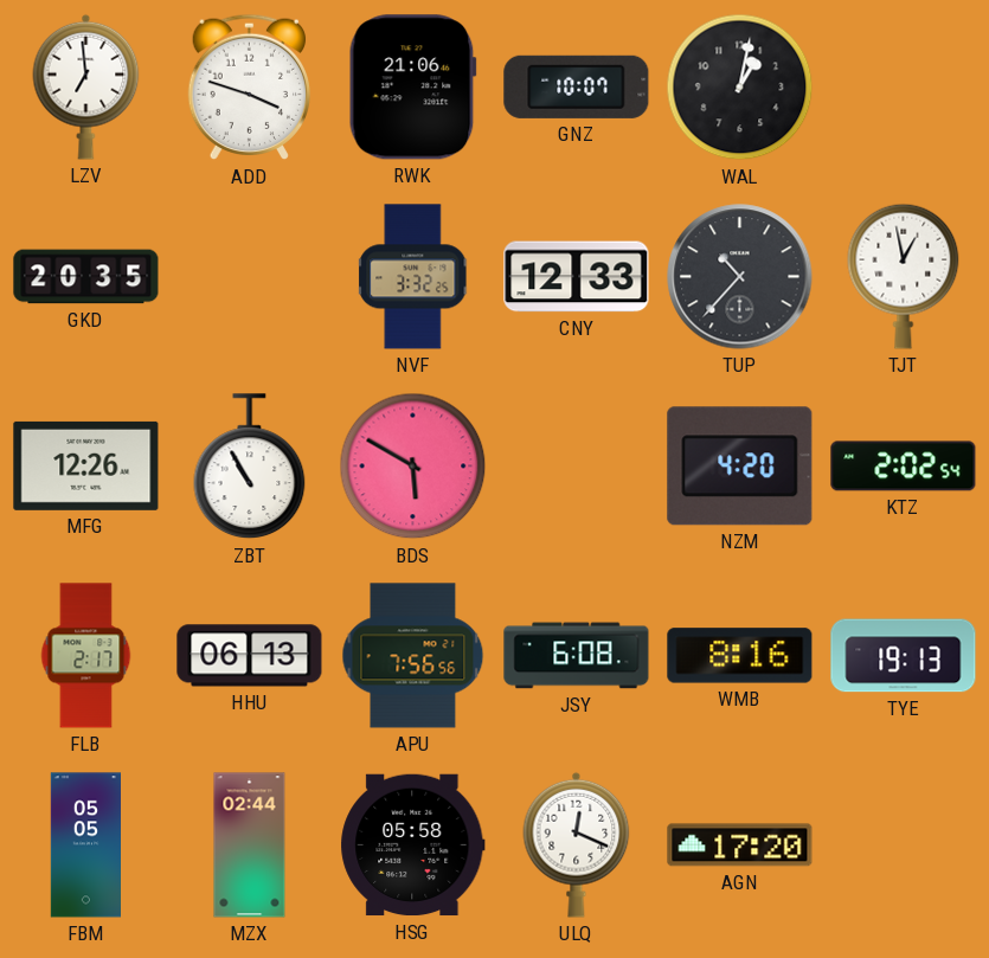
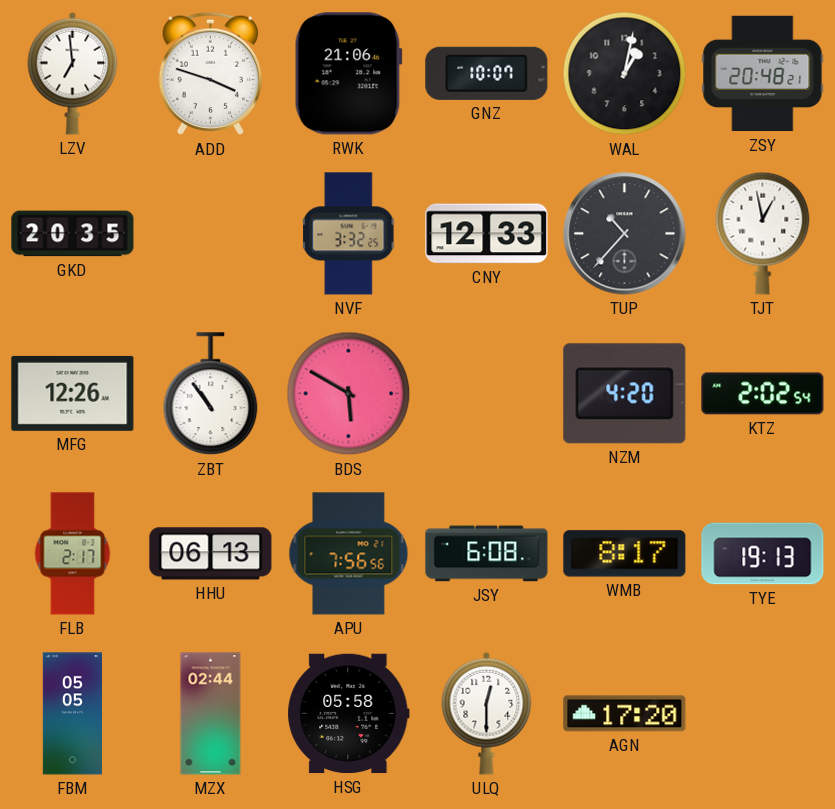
ZSY: none -> 20:48
ZBT: 10:55 -> 10:54
WMB: 8:16 -> 8:17
ULQ: 12:19 -> 12:30
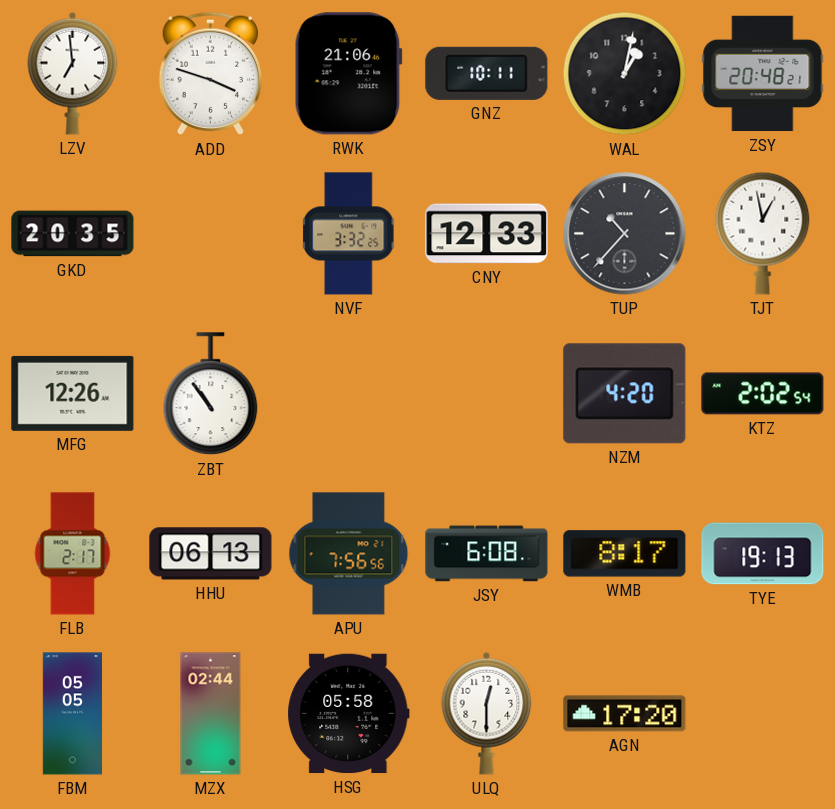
GNZ: 10:07 -> 10:11
BDS: 5:50 -> none
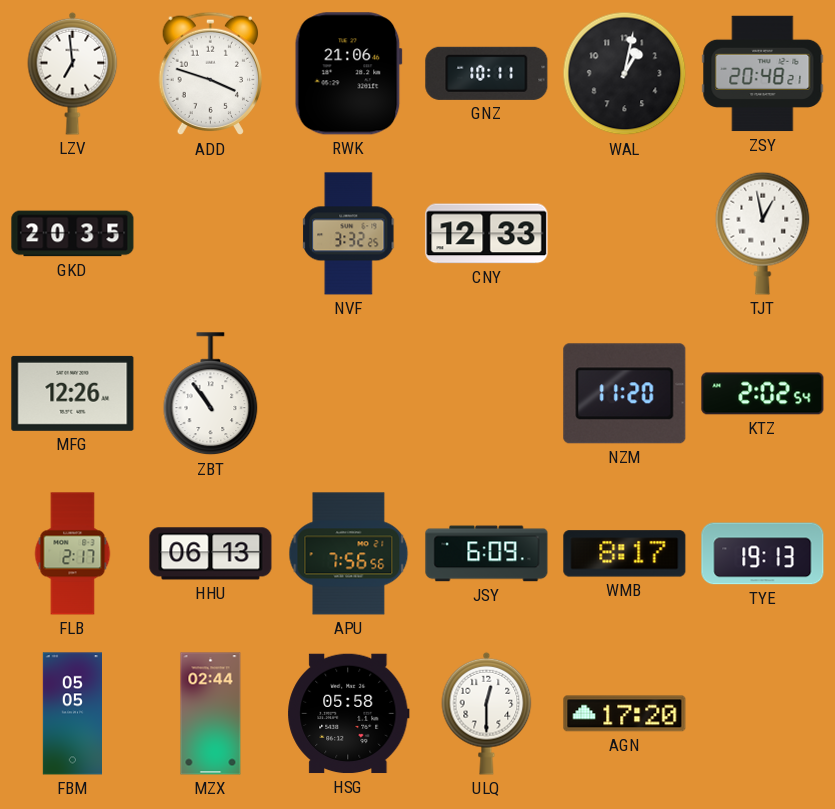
TUP: 10:37 -> none
NZM: 4:20 -> 11:20
JSY: 6:08 -> 6:09
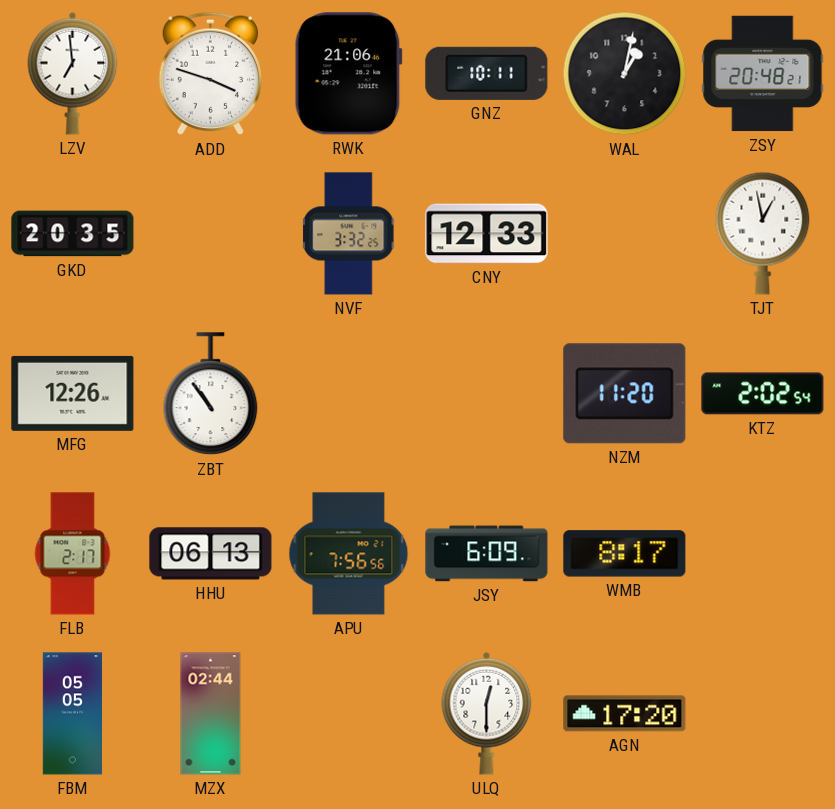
TYE: 19:13 -> none
HSG: 05:58 -> none
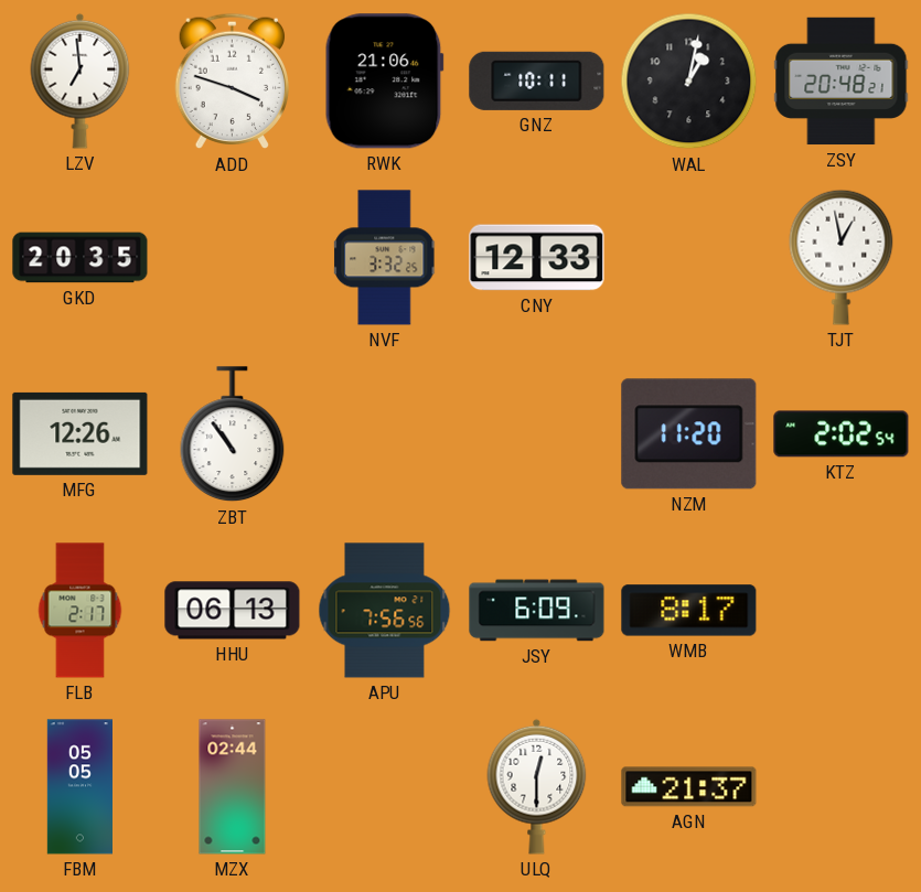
AGN: 17:20 -> 21:37
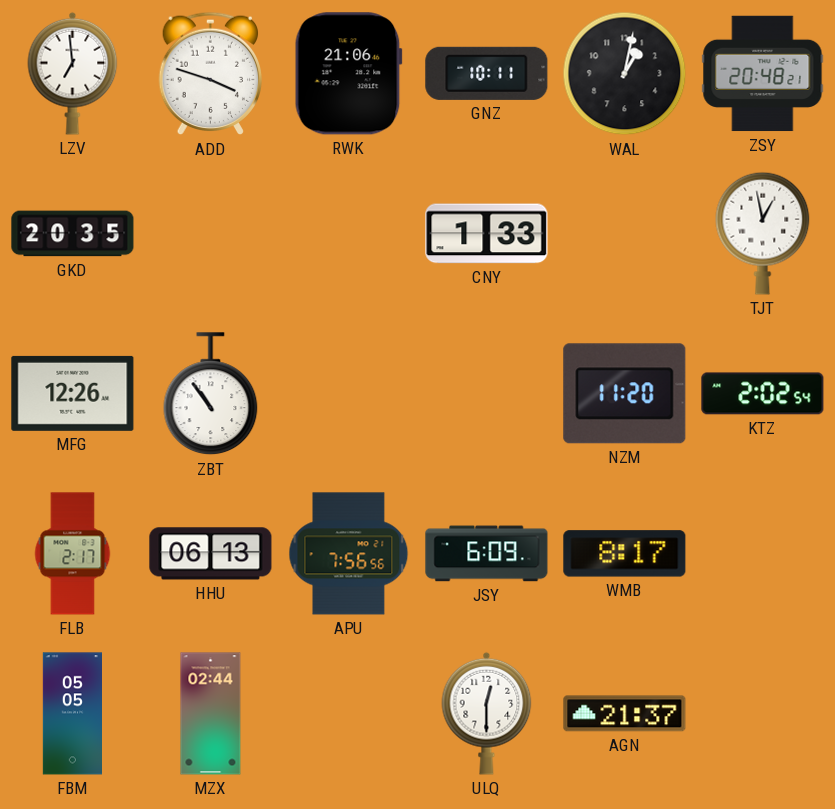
NVF: 3:32 -> none
CNY: 12:33 -> 1:33
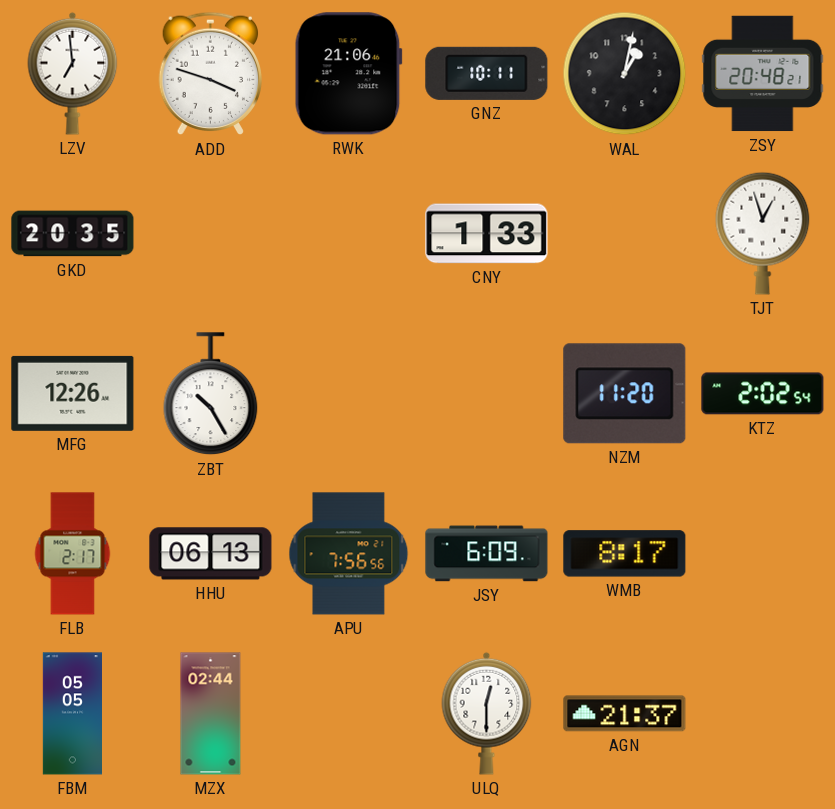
TJT: 12:58 -> 12:57
ZBT: 10:54 -> 10:25
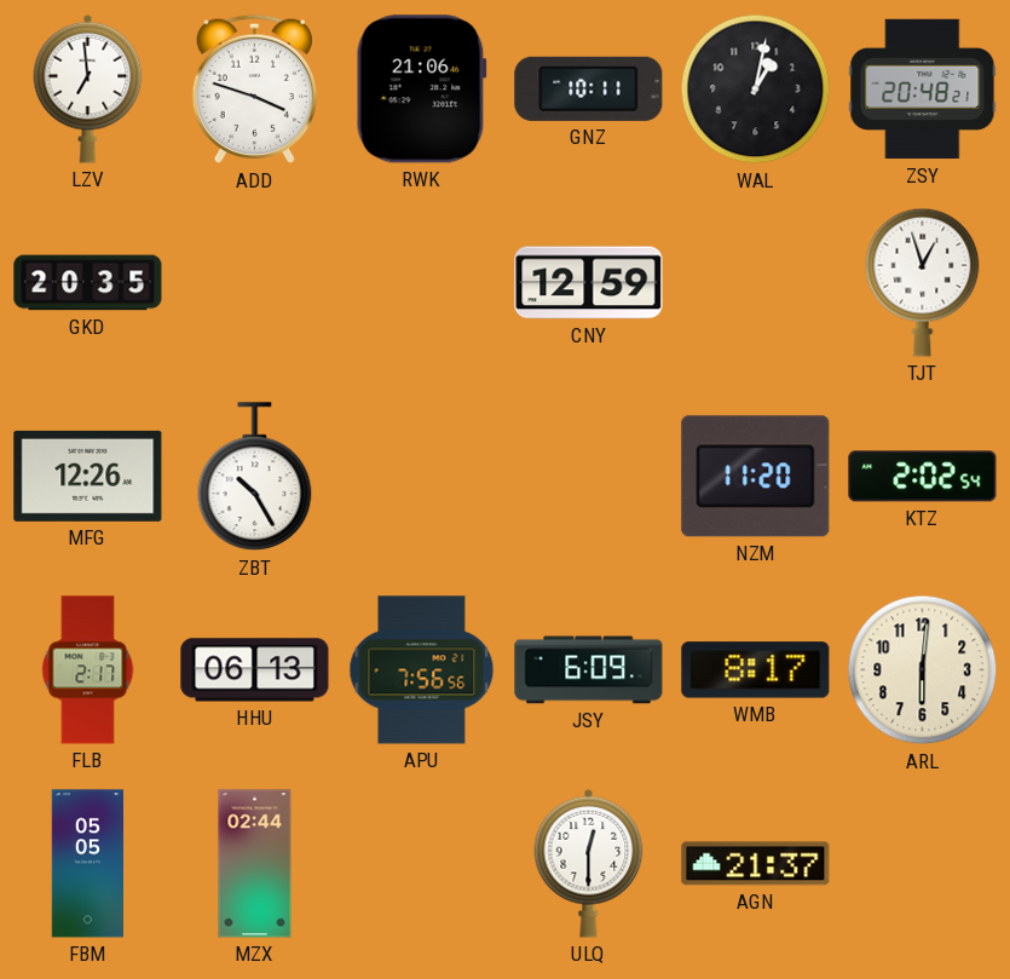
CNY: 1:33 -> 12:59
ARL: none -> 6:01
